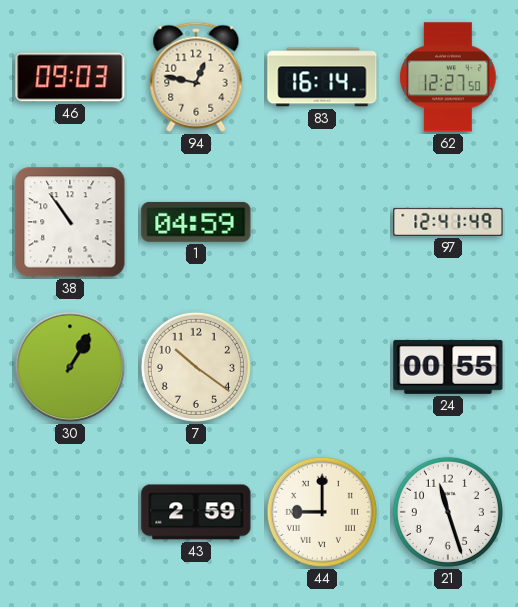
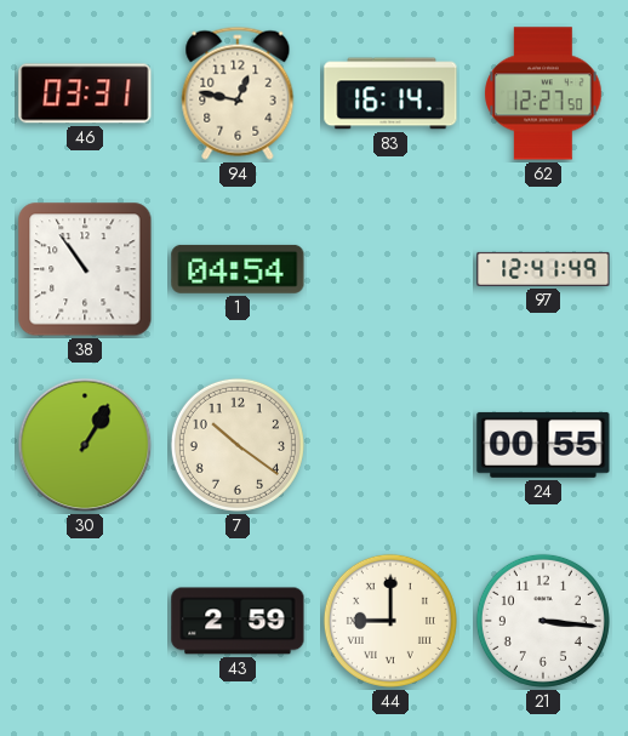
46: 09:03 -> 03:31
1: 04:59 -> 04:54
21: 11:27 -> 3:16
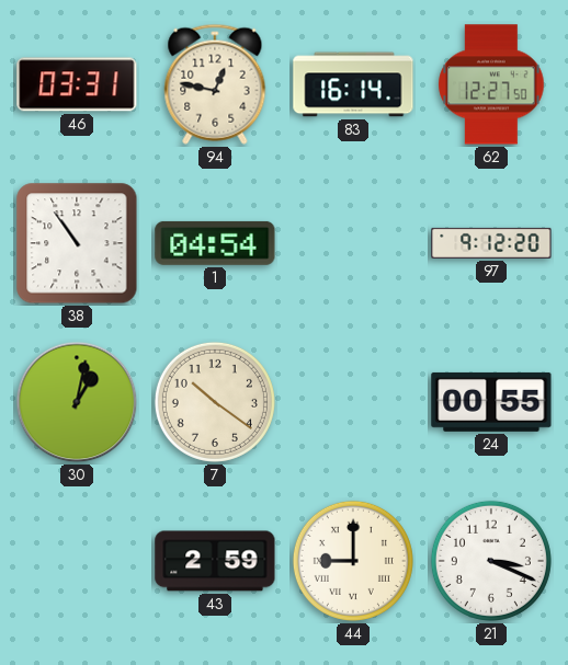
97: 12:41 -> 9:12
30: 1:05 -> 1:02
21: 3:16 -> 3:19
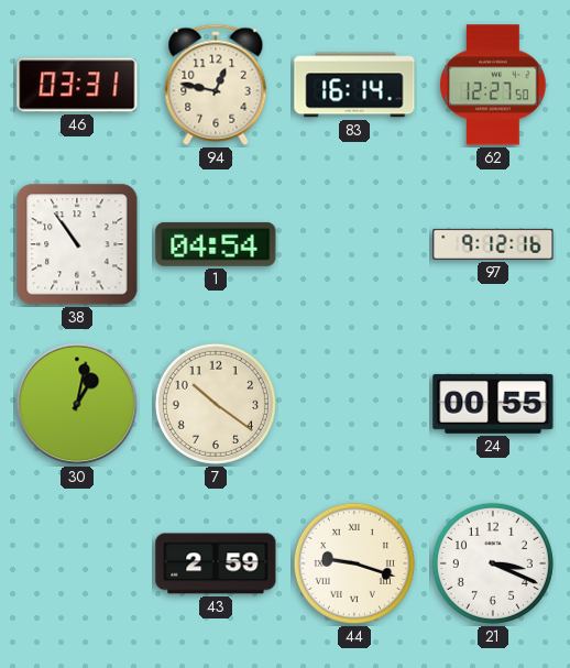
97: 9:12:20 -> 9:12:16
44: 9:00 -> 9:18
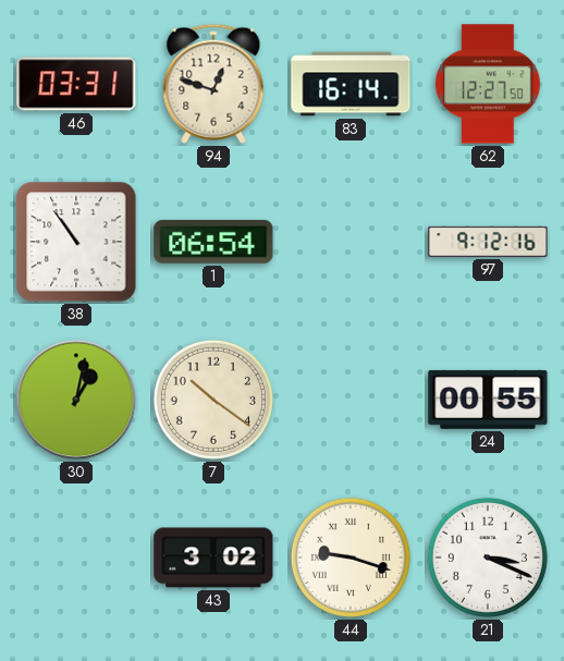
94: 12:47 -> 12:48
1: 04:54 -> 06:54
43: 2:59 -> 3:02
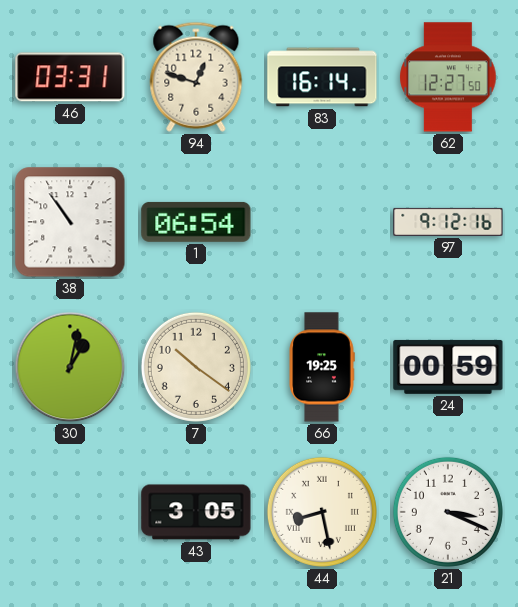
66: none -> 19:25
24: 00:55 -> 00:59
43: 3:02 -> 3:05
44: 9:18 -> 8:28
